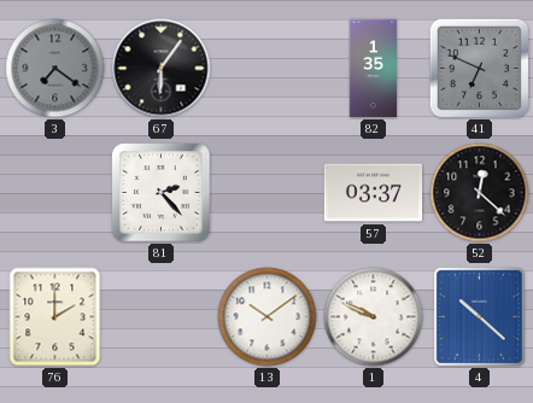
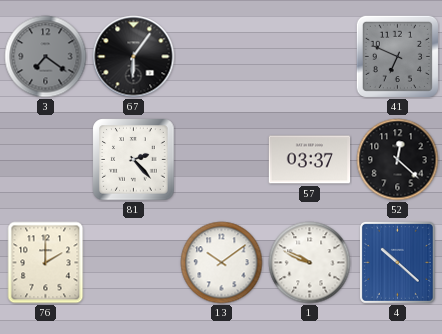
82: 1:35 -> none
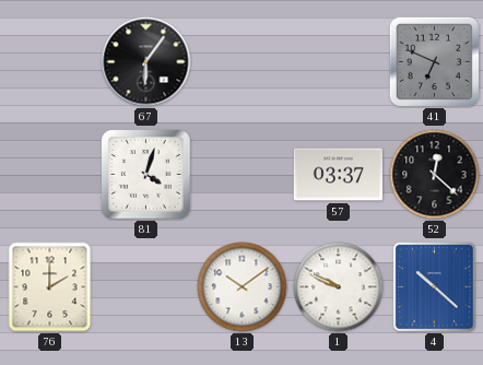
3: 7:21 -> none
81: 2:23 -> 4:03
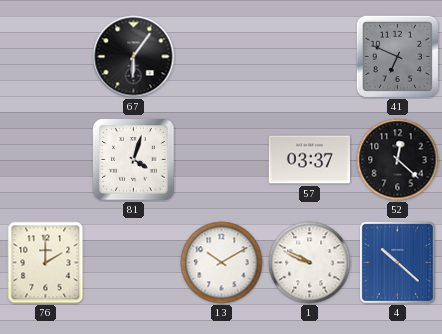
13: 10:09 -> 10:10
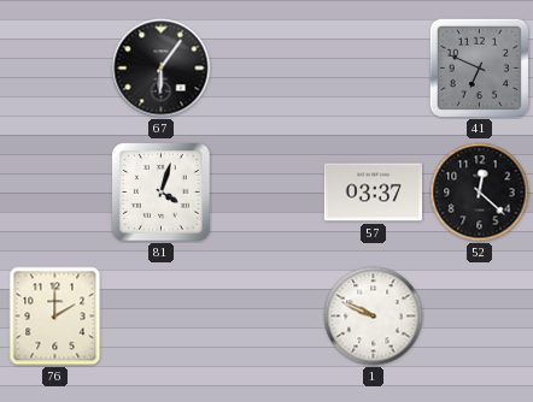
13: 10:10 -> none
4: 10:22 -> none
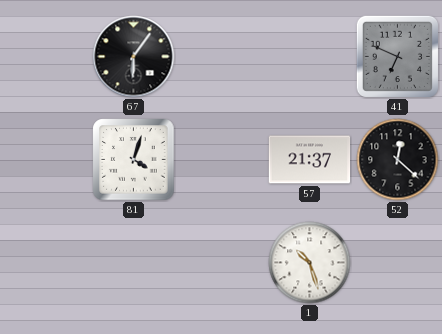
57: 03:37 -> 21:37
76: 2:00 -> none
1: 9:49 -> 10:27
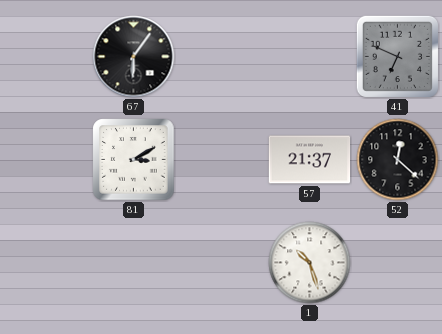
81: 4:03 -> 3:10
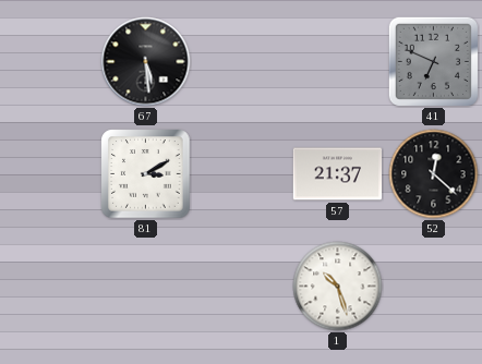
67: 6:06 -> 5:29
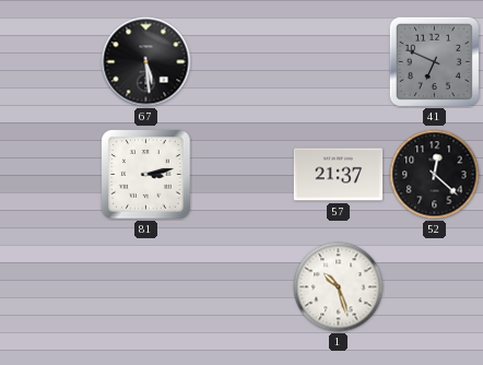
81: 3:10 -> 3:13
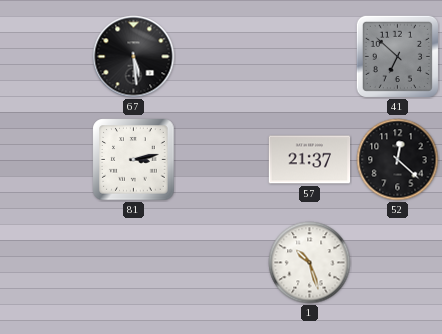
41: 6:49 -> 6:52
